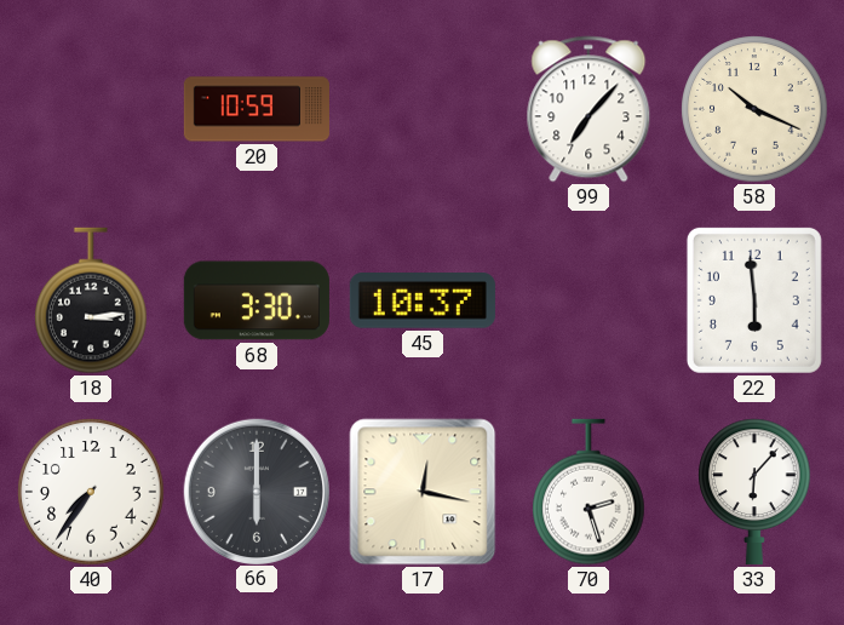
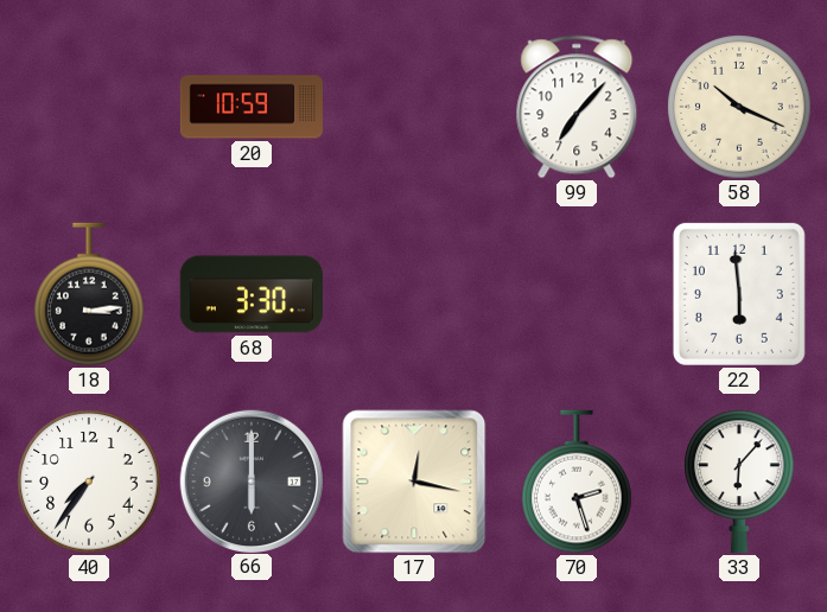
45: 10:37 -> none
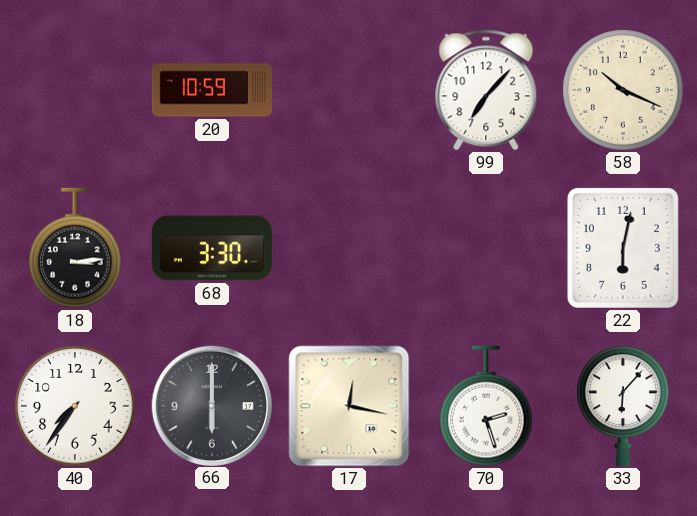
22: 5:59 -> 6:02
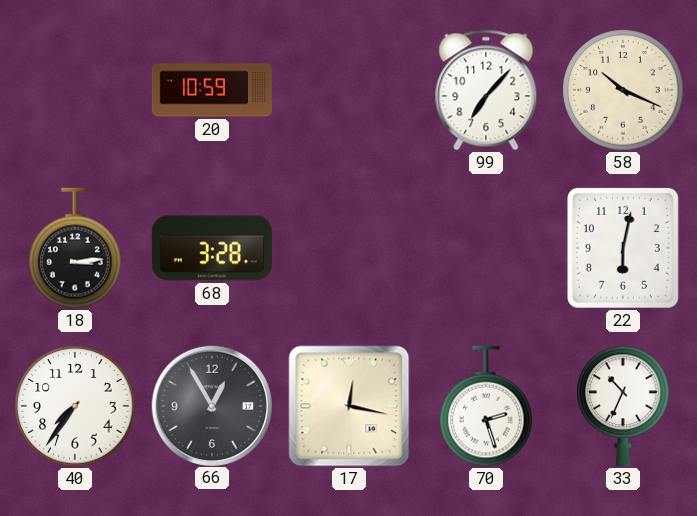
68: 3:30 -> 3:28
66: 6:00 -> 12:55
33: 6:07 -> 10:34
